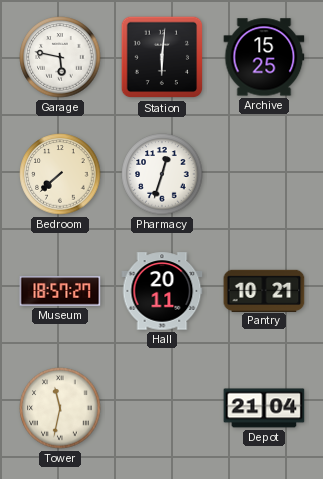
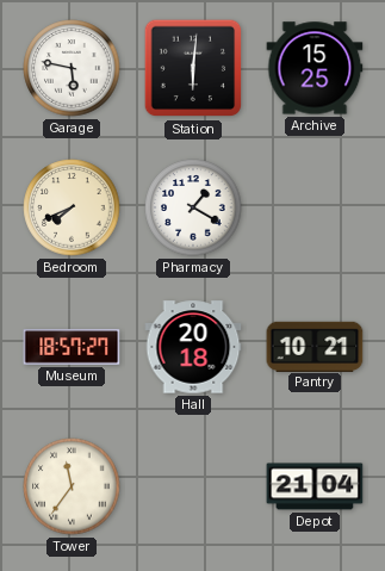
Bedroom: 7:38 -> 7:41
Pharmacy: 12:33 -> 1:20
Hall: 20:11 -> 20:18
Tower: 11:32 -> 11:36
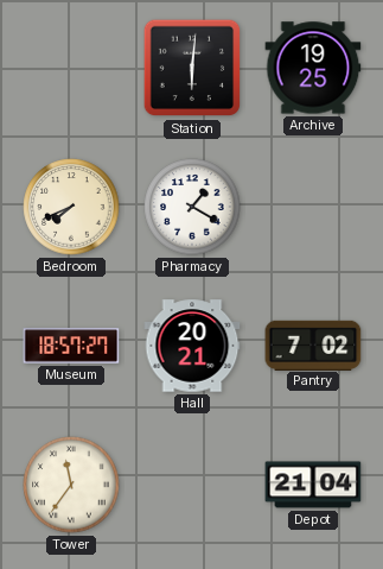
Garage: 5:47 -> none
Archive: 15:25 -> 19:25
Hall: 20:18 -> 20:21
Pantry: 10:21 -> 7:02
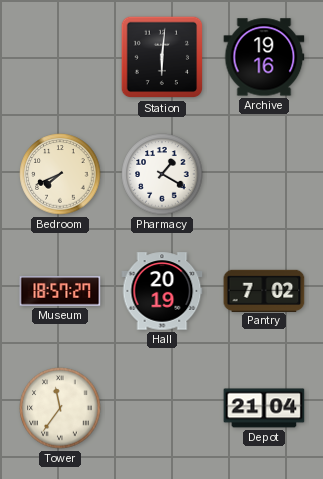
Archive: 19:25 -> 19:16
Hall: 20:21 -> 20:19
